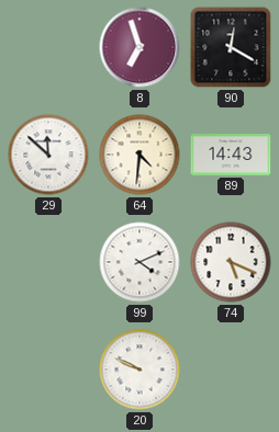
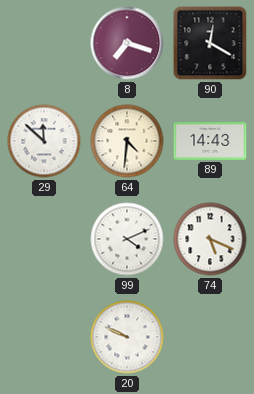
8: 6:57 -> 7:18
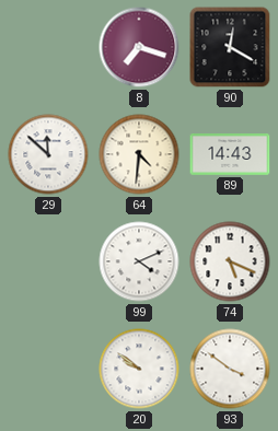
20: 9:49 -> 9:51
93: none -> 3:51
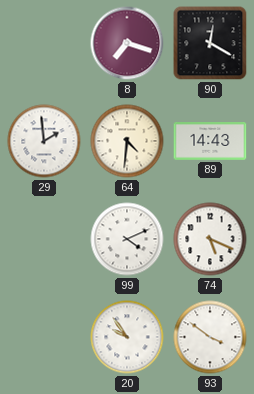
29: 11:52 -> 1:59
20: 9:51 -> 9:54
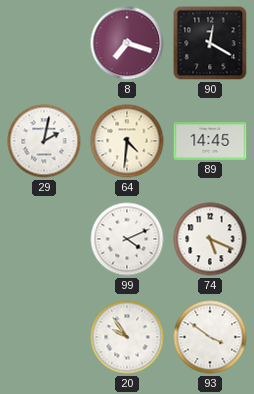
29: 1:59 -> 2:02
89: 14:43 -> 14:45
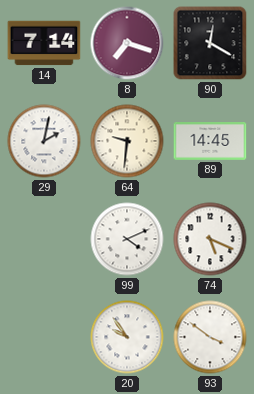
14: none -> 7:14
64: 4:31 -> 9:31
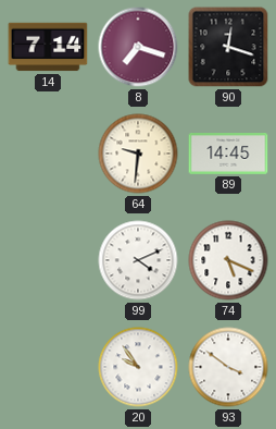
90: 12:20 -> 12:18
29: 2:02 -> none
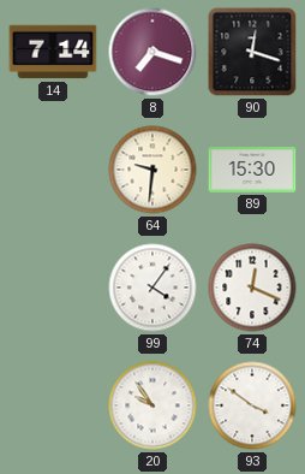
89: 14:45 -> 15:30
99: 4:11 -> 4:06
74: 5:19 -> 12:19
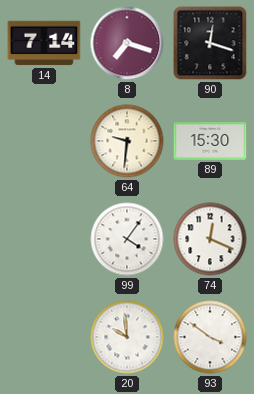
20: 9:54 -> 9:59
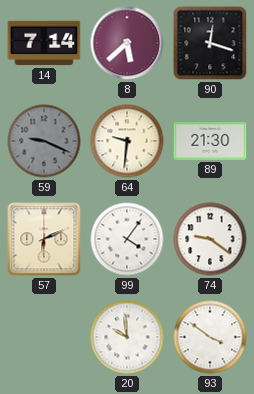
8: 7:18 -> 5:38
59: none -> 9:19
89: 15:30 -> 21:30
57: none -> 6:11
74: 12:19 -> 9:21
